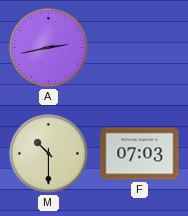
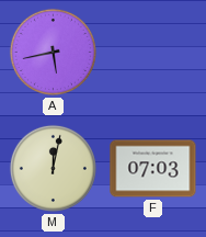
A: 2:43 -> 5:43
M: 10:30 -> 12:02
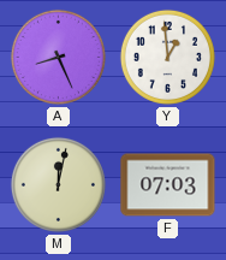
A: 5:43 -> 8:26
Y: none -> 12:59
